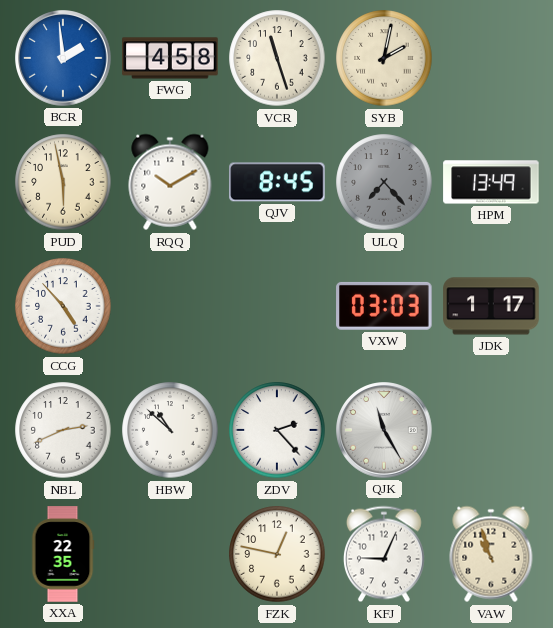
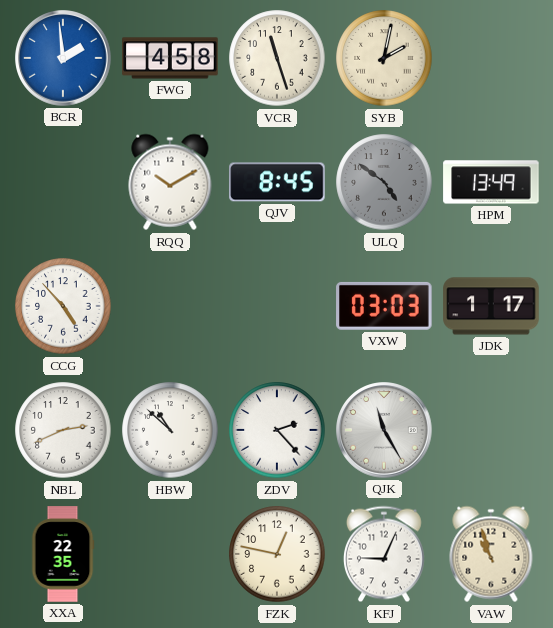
PUD: 5:58 -> none
ULQ: 7:23 -> 4:51
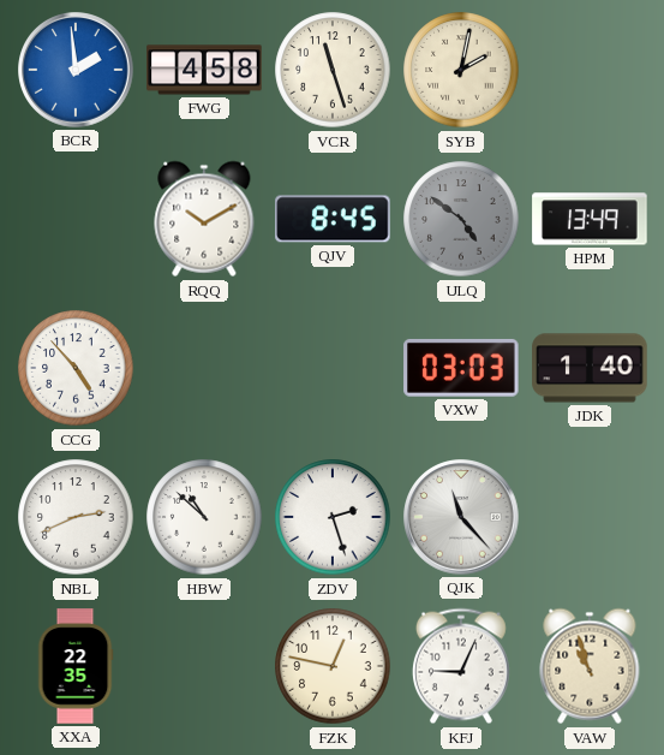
JDK: 1:17 -> 1:40
ZDV: 2:23 -> 2:27
QJK: 11:25 -> 11:23
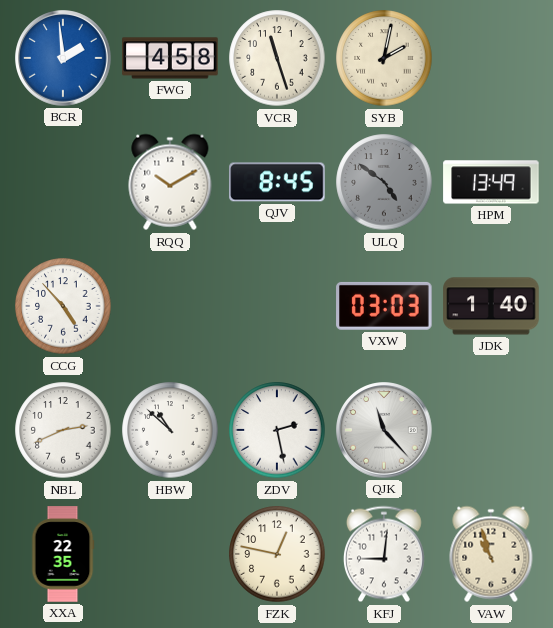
ZDV: 2:27 -> 2:28
KFJ: 9:04 -> 9:01
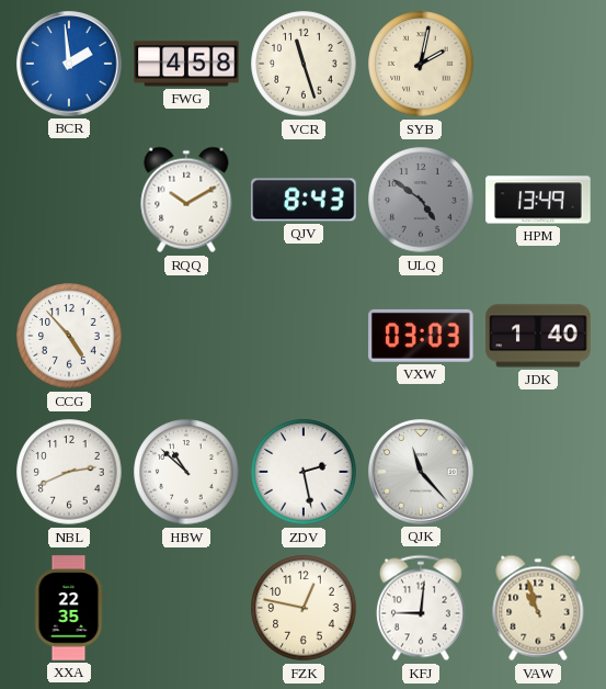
QJV: 8:45 -> 8:43
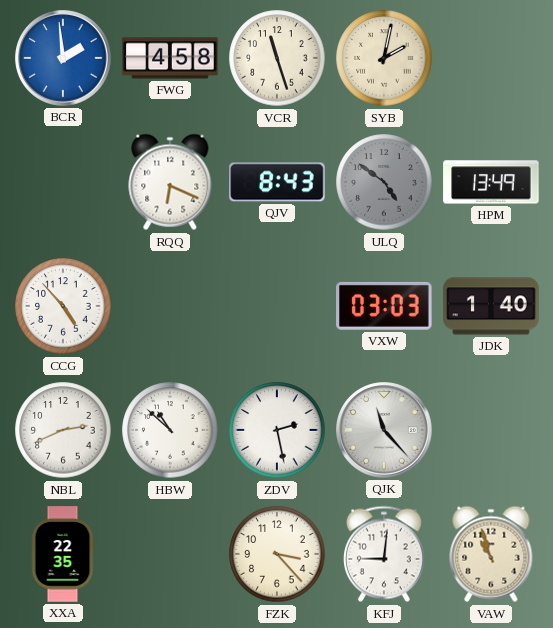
RQQ: 10:10 -> 6:19
FZK: 12:47 -> 3:23
